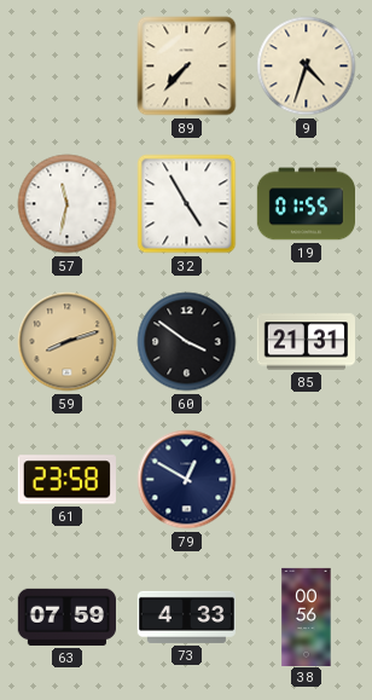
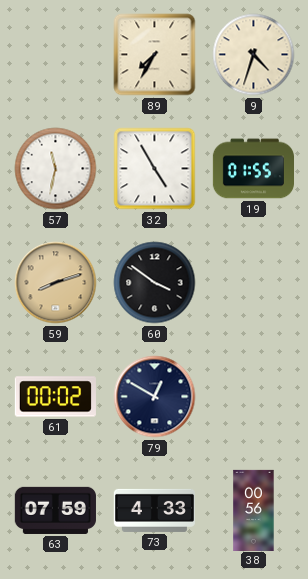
89: 7:37 -> 7:35
85: 21:31 -> none
61: 23:58 -> 00:02
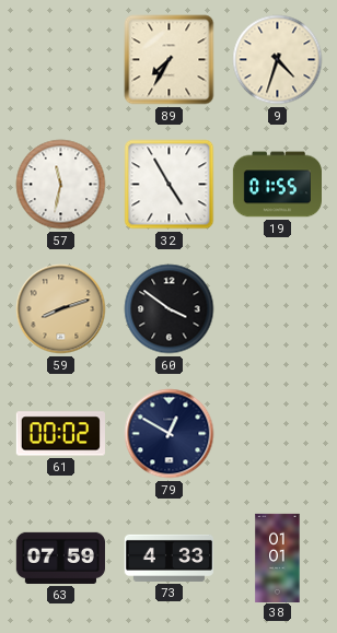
38: 00:56 -> 01:01
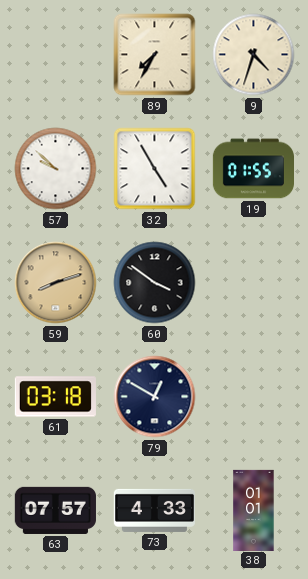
57: 11:32 -> 9:52
61: 00:02 -> 03:18
63: 07:59 -> 07:57
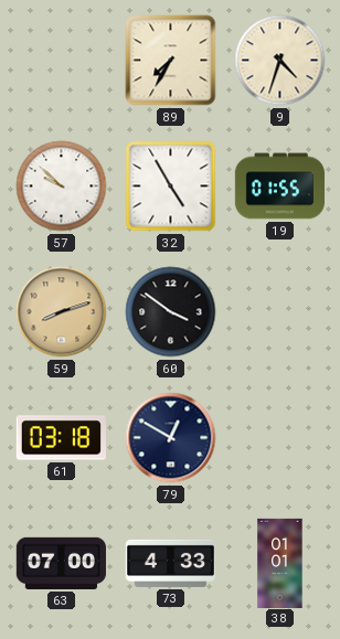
63: 07:57 -> 07:00
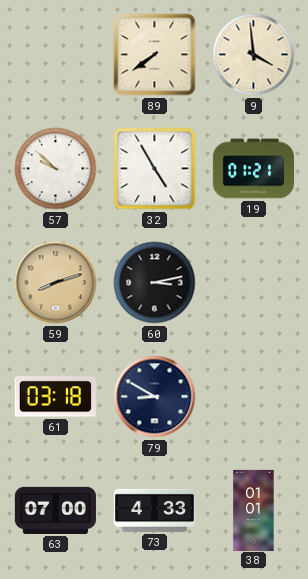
89: 7:35 -> 7:39
9: 4:33 -> 3:59
19: 01:55 -> 01:21
60: 3:51 -> 3:13
79: 12:50 -> 8:50
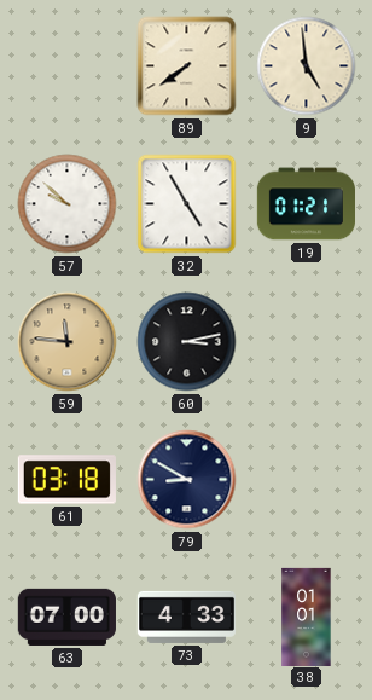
9: 3:59 -> 4:59
59: 8:12 -> 11:46
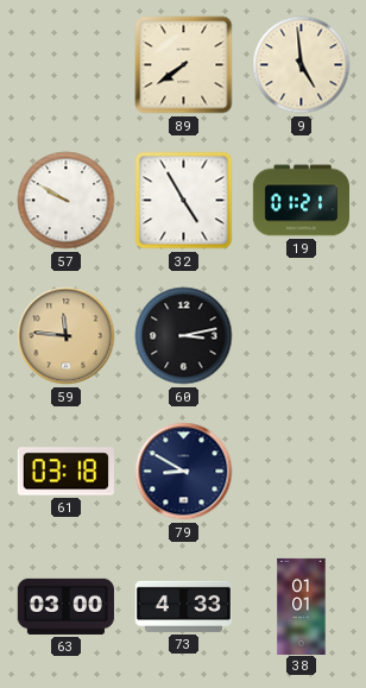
57: 9:52 -> 9:50
63: 07:00 -> 03:00
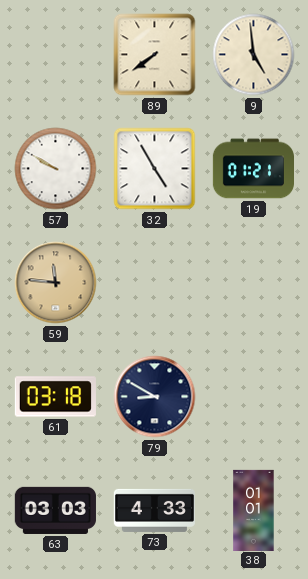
60: 3:13 -> none
63: 03:00 -> 03:03
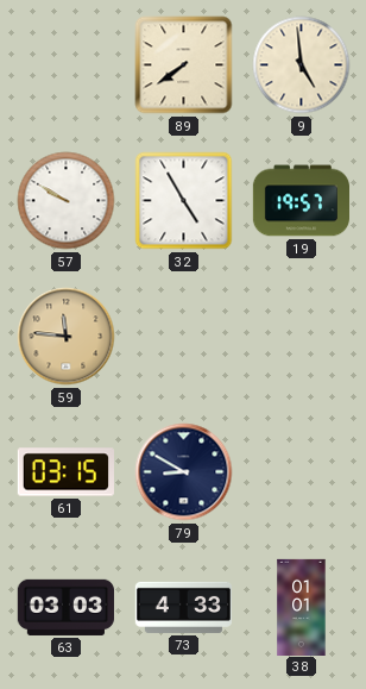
19: 01:21 -> 19:57
61: 03:18 -> 03:15
